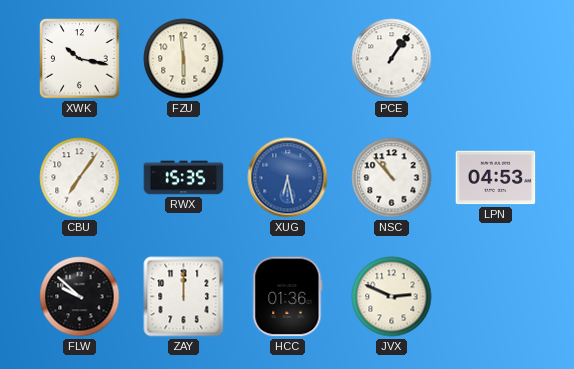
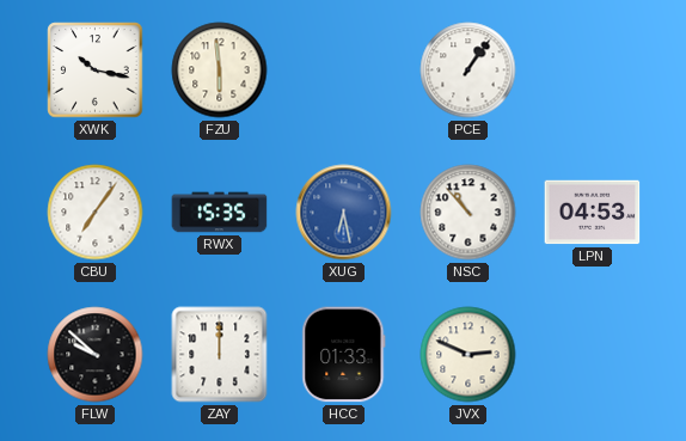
HCC: 01:36 -> 01:33
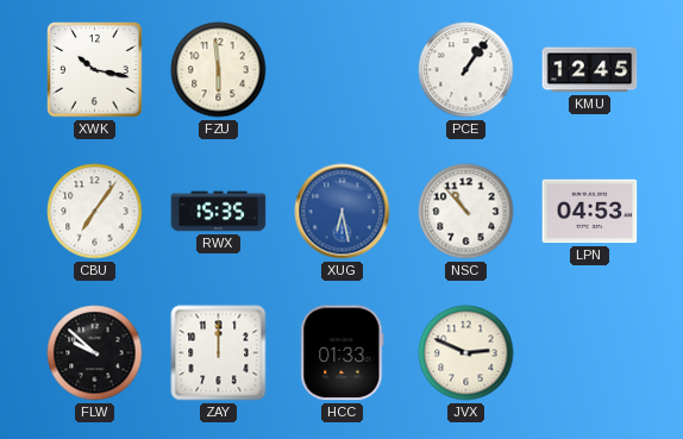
KMU: none -> 12:45
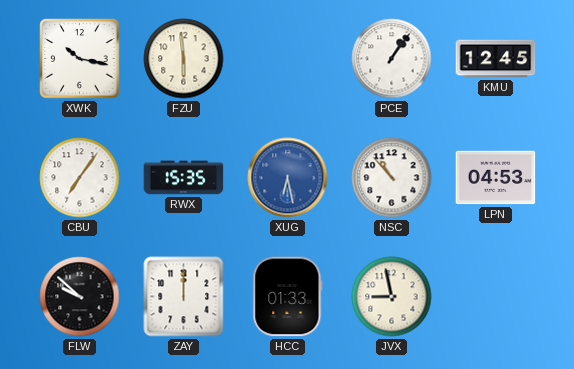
JVX: 2:49 -> 8:58
